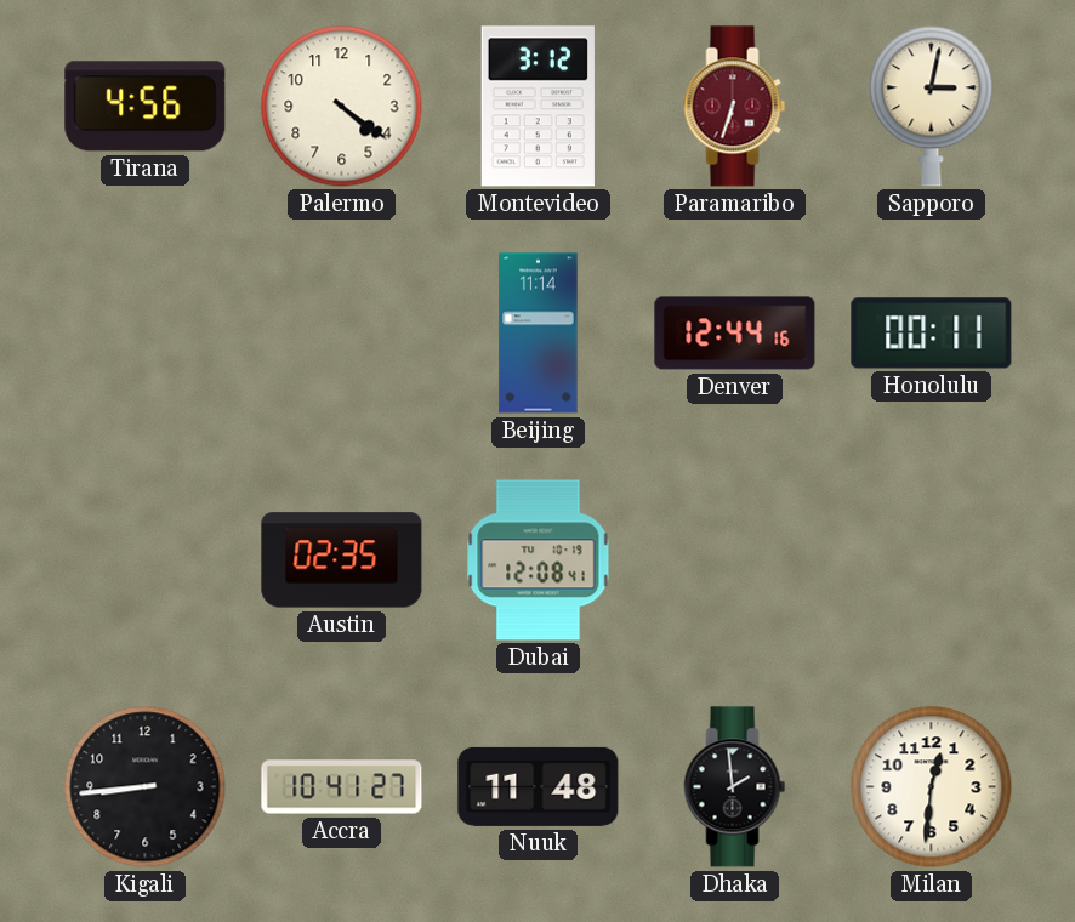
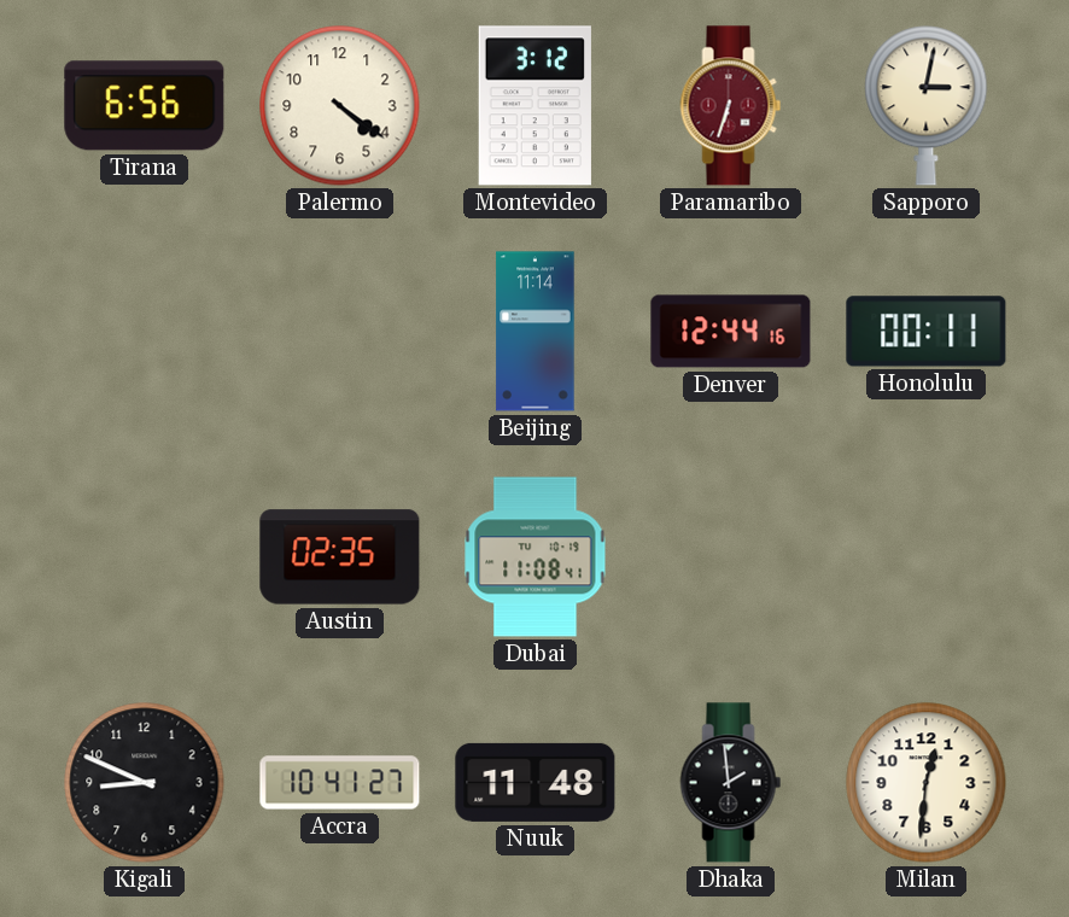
Tirana: 4:56 -> 6:56
Dubai: 12:08 -> 11:08
Kigali: 8:44 -> 8:49
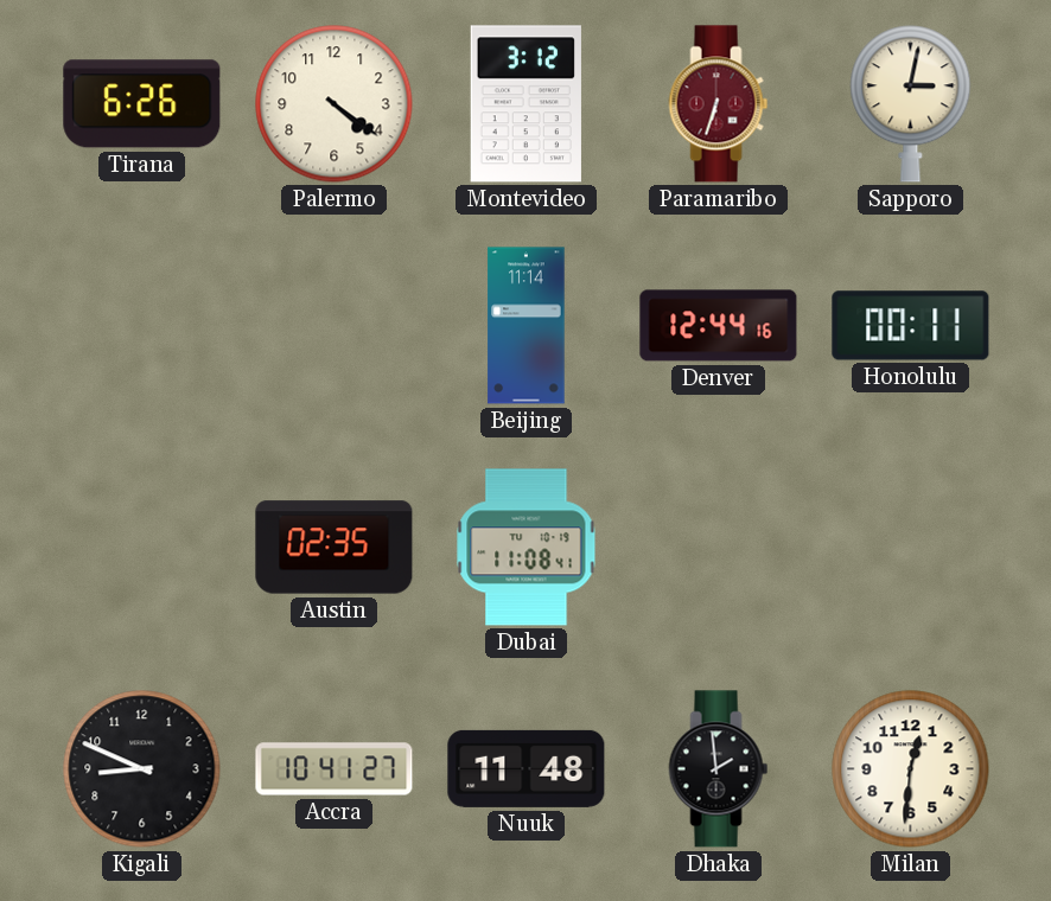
Tirana: 6:56 -> 6:26
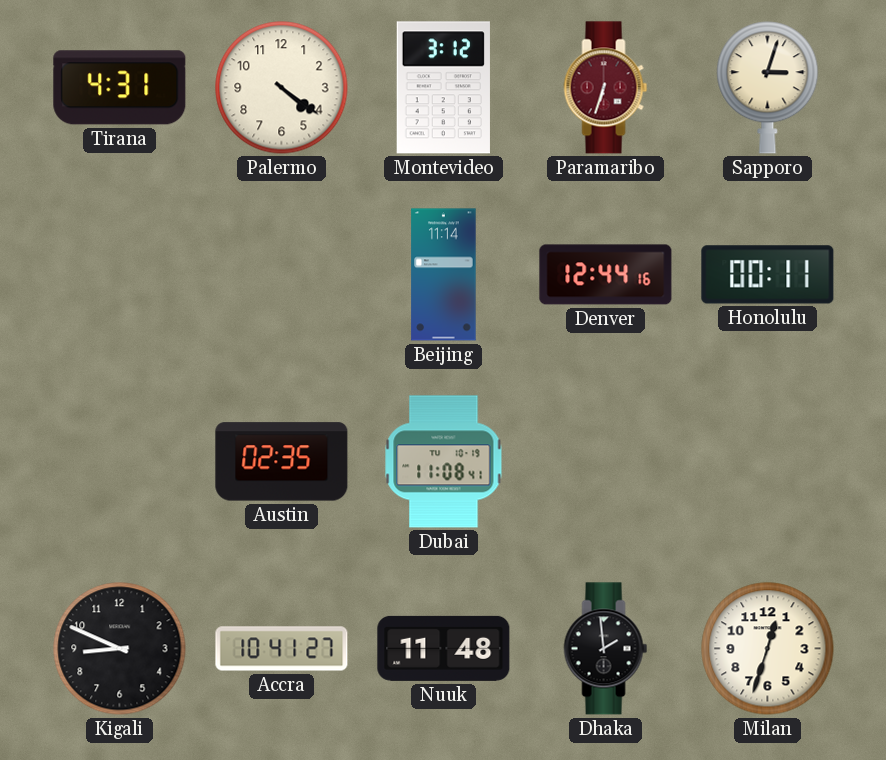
Tirana: 6:26 -> 4:31
Sapporo: 3:02 -> 3:03
Milan: 12:31 -> 12:33
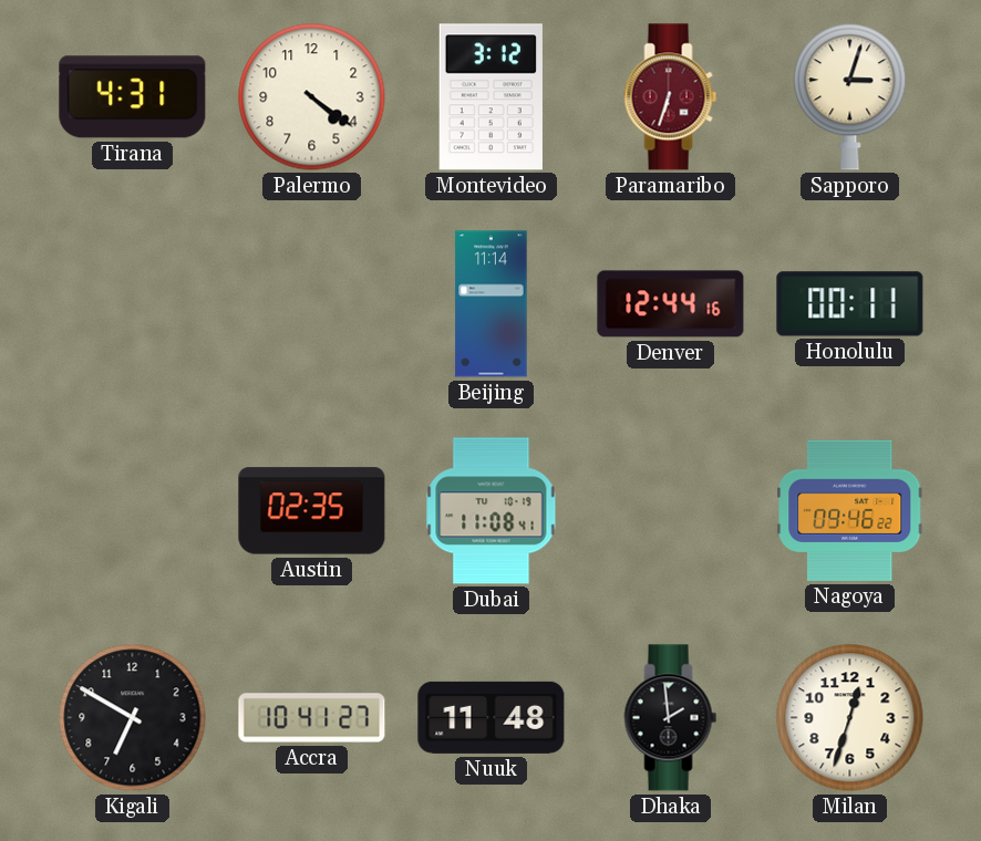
Nagoya: none -> 09:46
Kigali: 8:49 -> 6:50
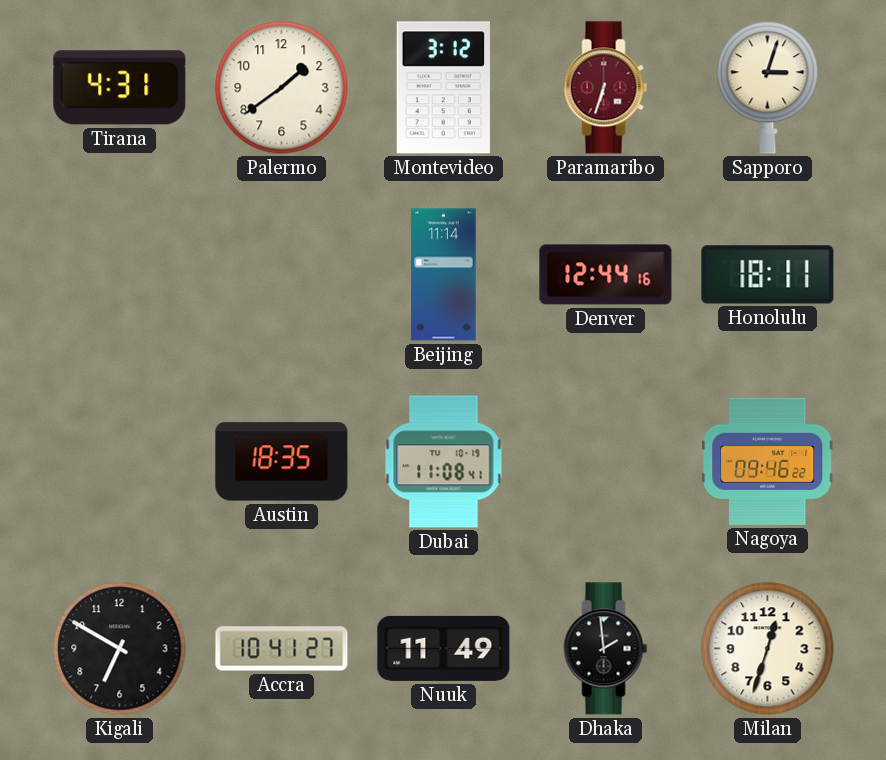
Palermo: 4:21 -> 1:39
Honolulu: 00:11 -> 18:11
Austin: 02:35 -> 18:35
Nuuk: 11:48 -> 11:49
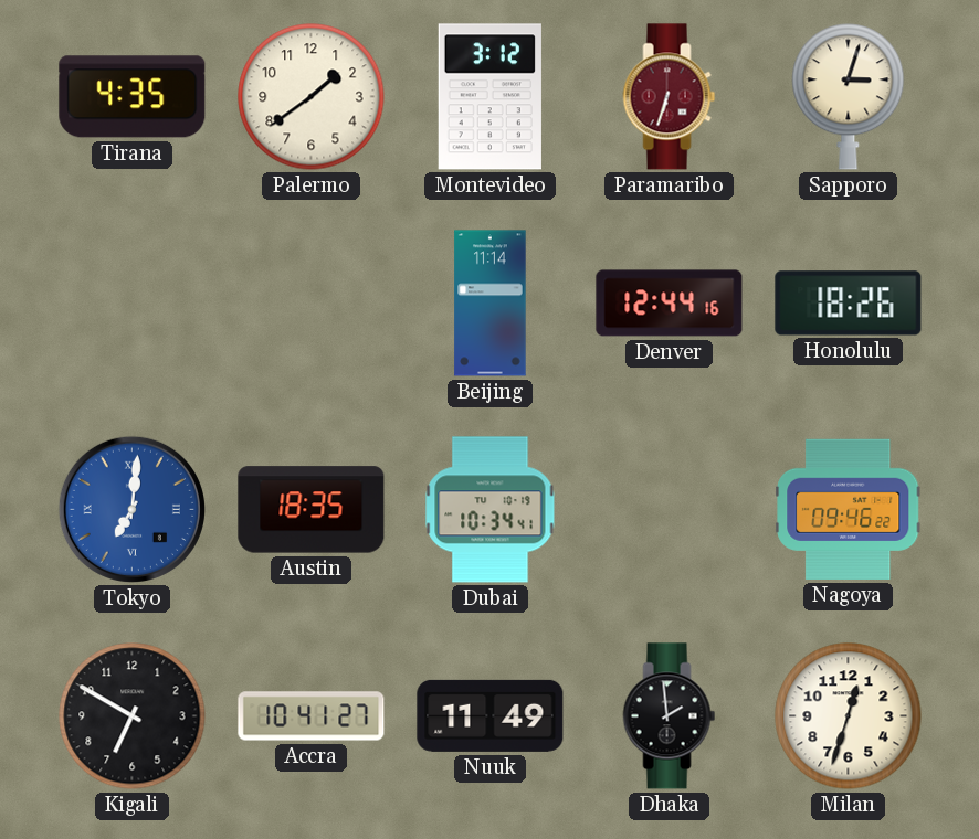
Tirana: 4:31 -> 4:35
Honolulu: 18:11 -> 18:26
Tokyo: none -> 7:01
Dubai: 11:08 -> 10:34
